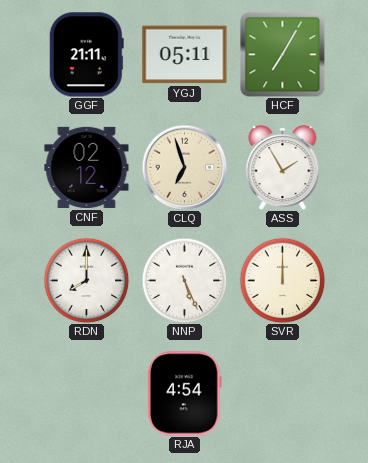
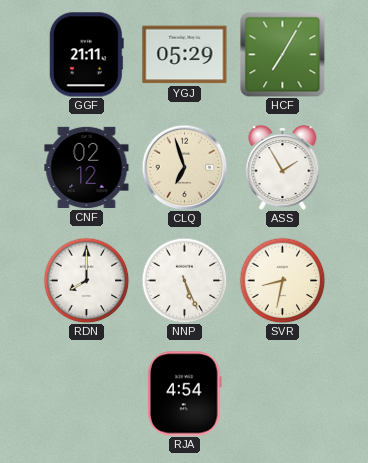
YGJ: 05:11 -> 05:29
SVR: 12:00 -> 8:32
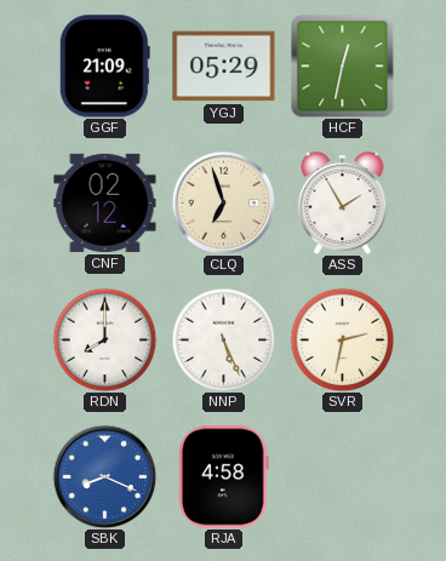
GGF: 21:11 -> 21:09
HCF: 7:05 -> 12:32
SVR: 8:32 -> 2:32
SBK: none -> 8:19
RJA: 4:54 -> 4:58
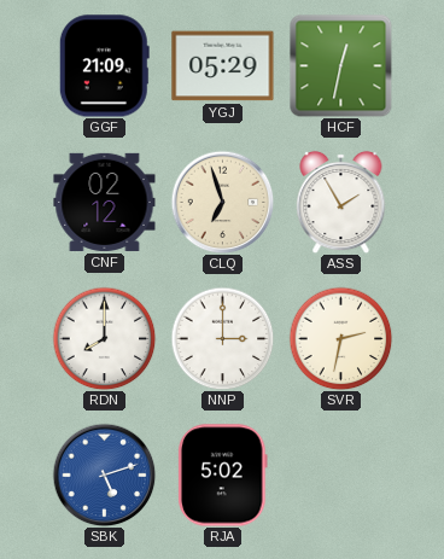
NNP: 5:26 -> 3:00
SBK: 8:19 -> 5:12
RJA: 4:58 -> 5:02
